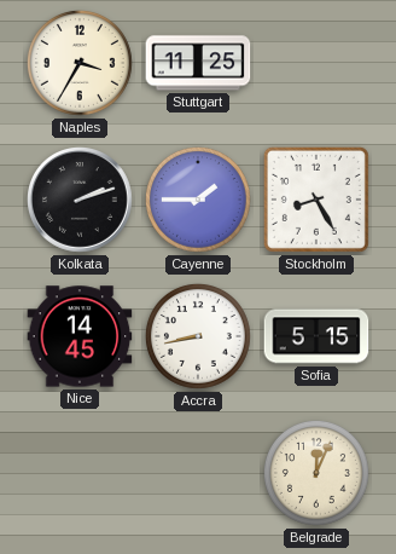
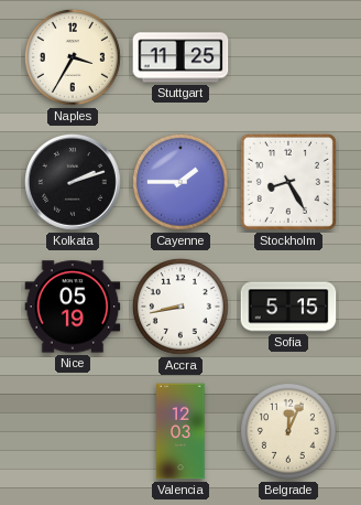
Nice: 14:45 -> 05:19
Valencia: none -> 12:03
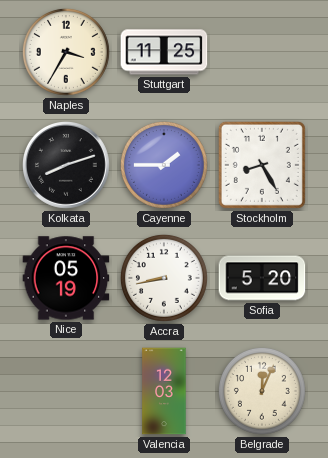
Kolkata: 2:12 -> 8:12
Sofia: 5:15 -> 5:20
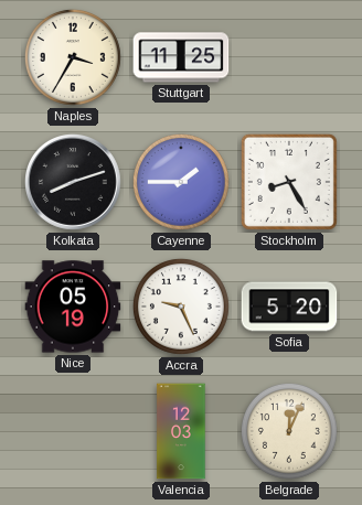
Accra: 8:43 -> 9:26
